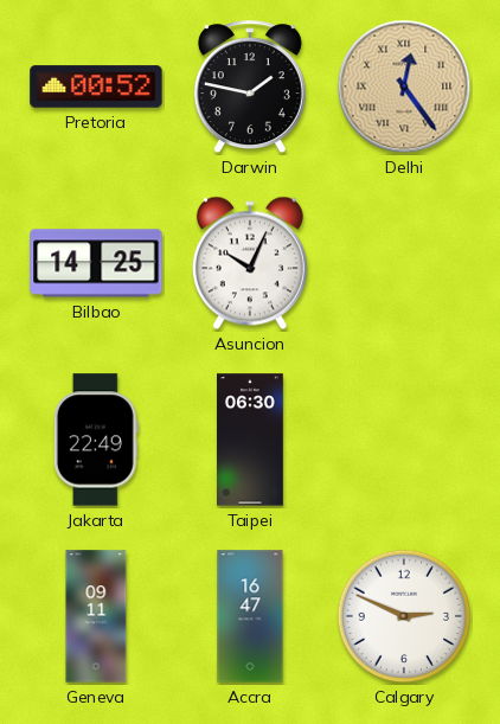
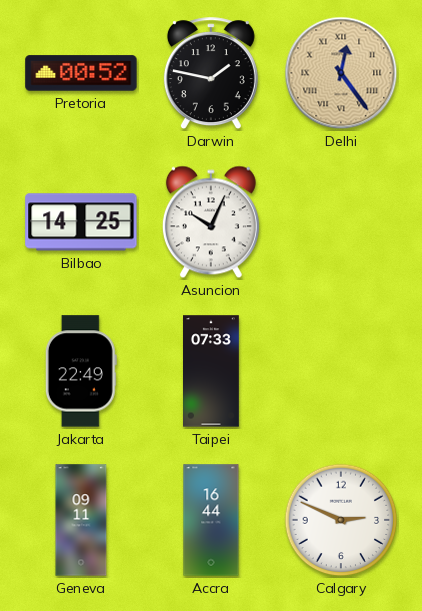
Taipei: 06:30 -> 07:33
Accra: 16:47 -> 16:44
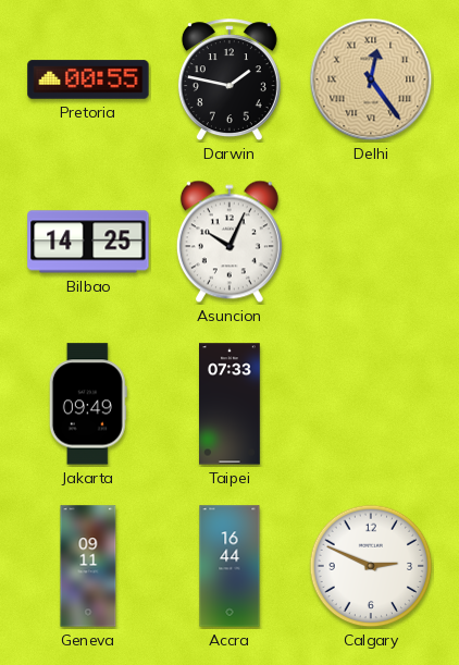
Pretoria: 00:52 -> 00:55
Jakarta: 22:49 -> 09:49
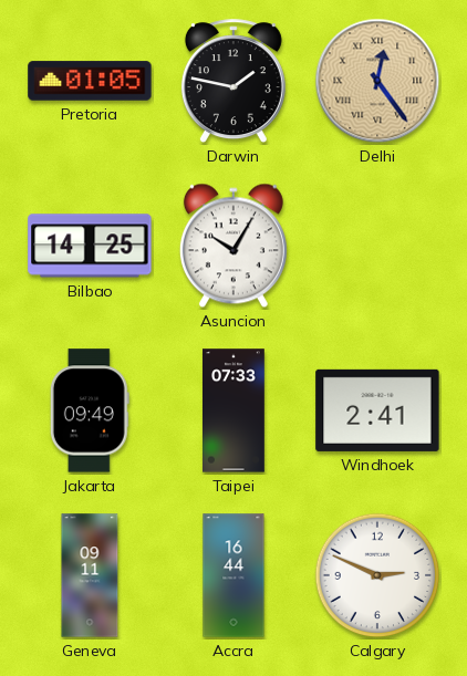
Pretoria: 00:55 -> 01:05
Asuncion: 10:04 -> 10:05
Windhoek: none -> 2:41
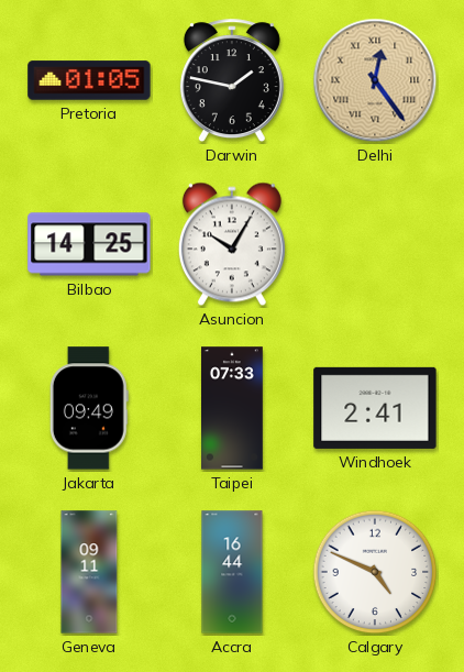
Calgary: 2:49 -> 4:49
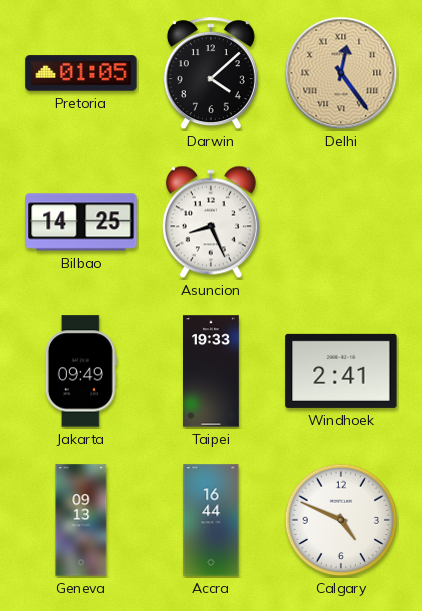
Darwin: 1:47 -> 4:08
Asuncion: 10:05 -> 8:26
Taipei: 07:33 -> 19:33
Geneva: 09:11 -> 09:13
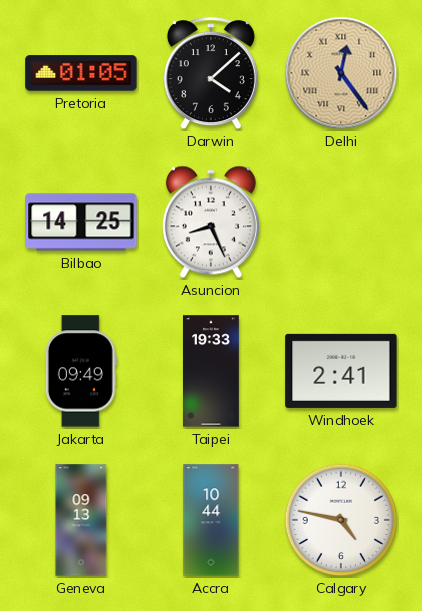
Accra: 16:44 -> 10:44
Calgary: 4:49 -> 4:47
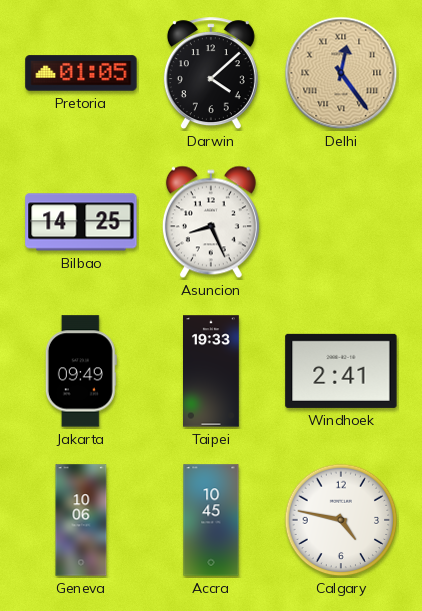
Geneva: 09:13 -> 10:06
Accra: 10:44 -> 10:45
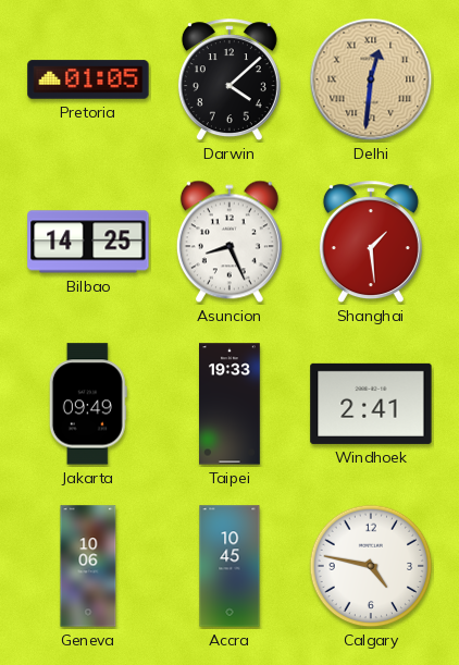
Delhi: 12:24 -> 12:31
Shanghai: none -> 1:29
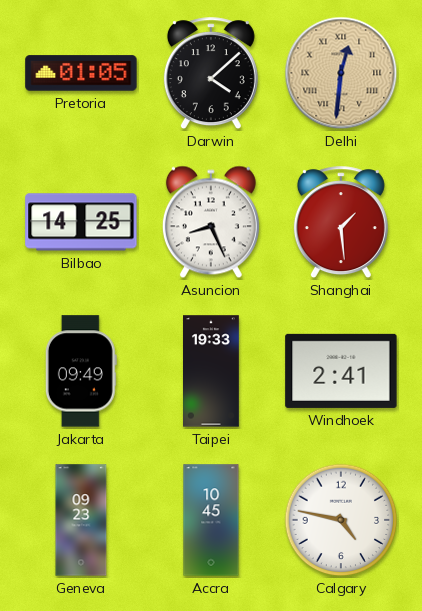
Geneva: 10:06 -> 09:23
